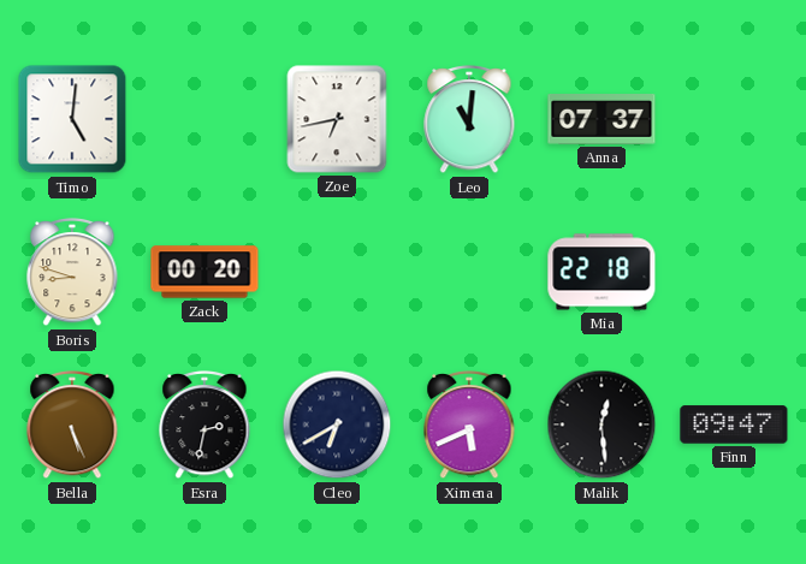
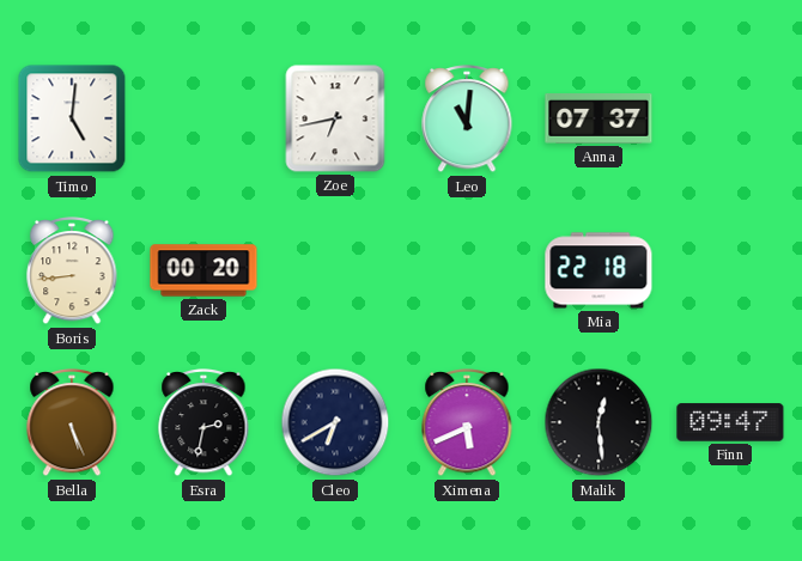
Boris: 8:48 -> 8:44
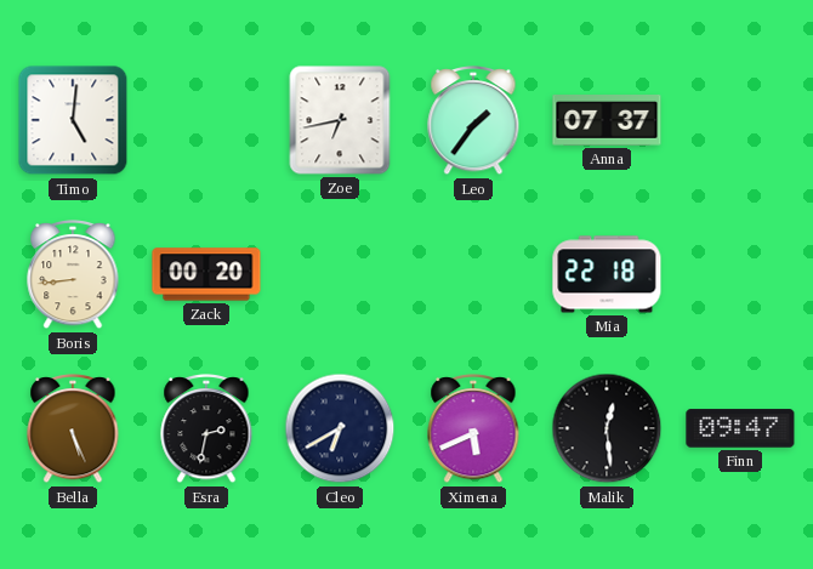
Leo: 11:01 -> 1:36
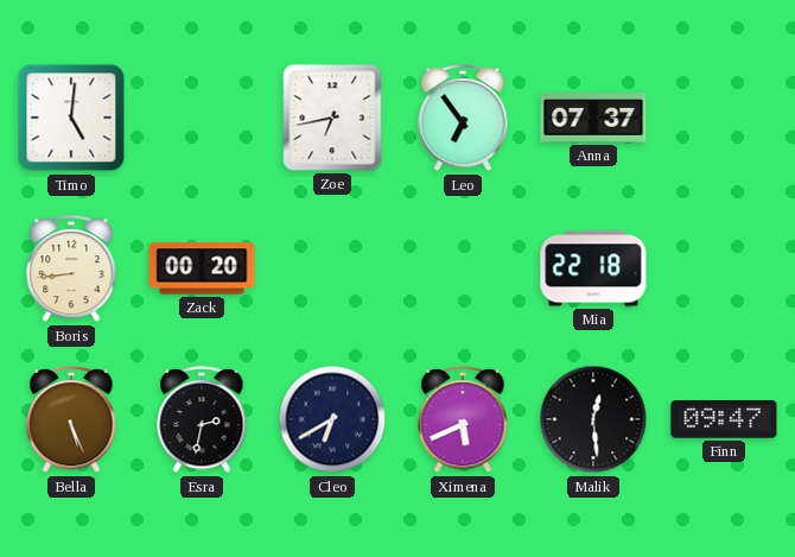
Leo: 1:36 -> 6:54
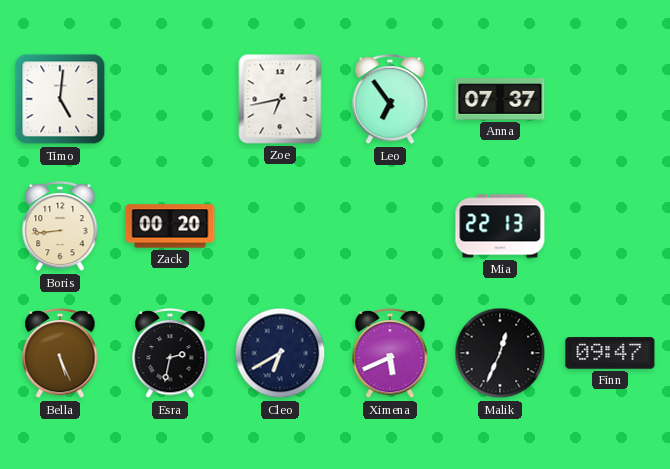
Mia: 22:18 -> 22:13
Malik: 12:29 -> 12:34
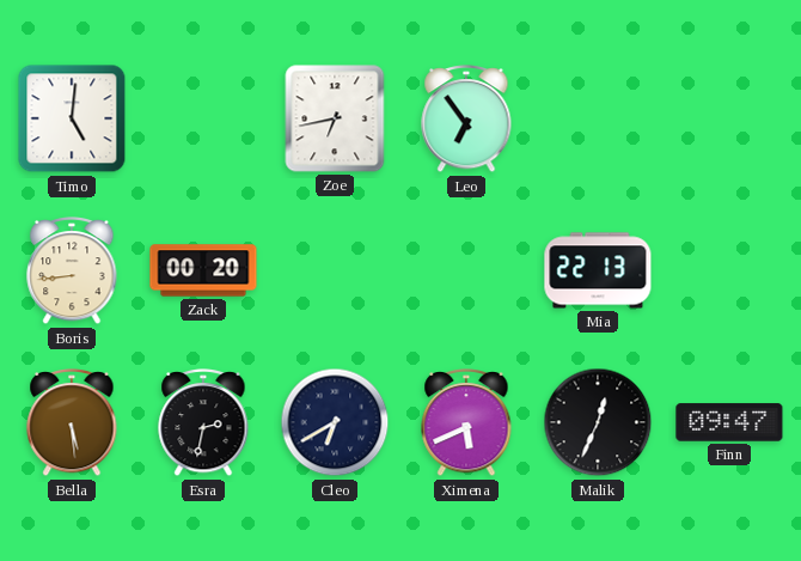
Anna: 07:37 -> none
Bella: 5:26 -> 5:29
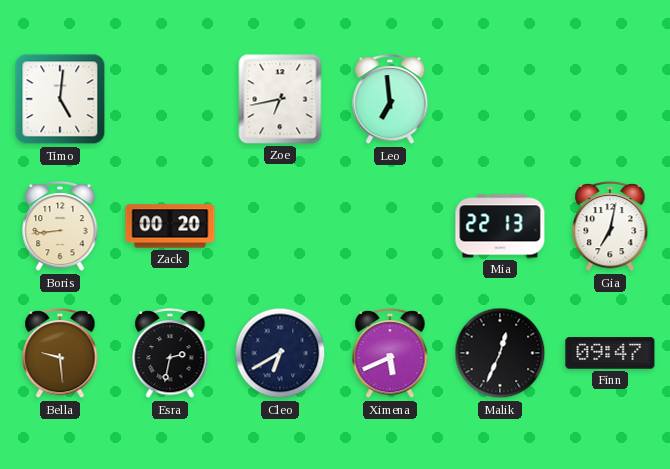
Leo: 6:54 -> 6:59
Gia: none -> 7:02
Bella: 5:29 -> 9:29
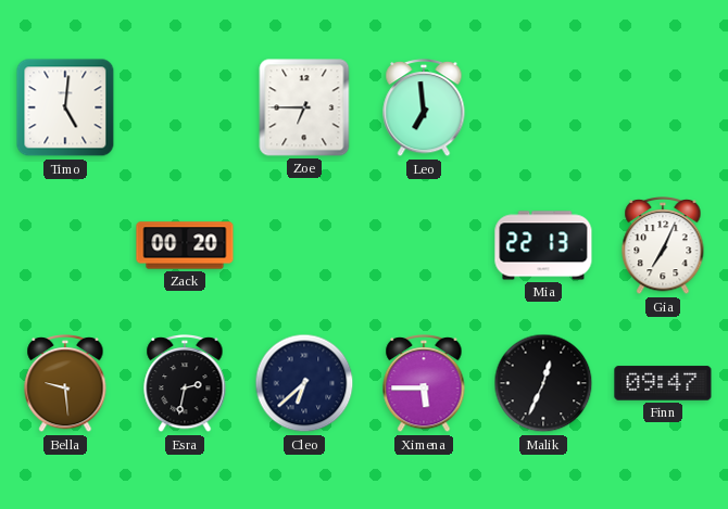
Zoe: 6:43 -> 6:45
Boris: 8:44 -> none
Gia: 7:02 -> 7:04
Cleo: 6:40 -> 6:38
Ximena: 5:41 -> 5:45
